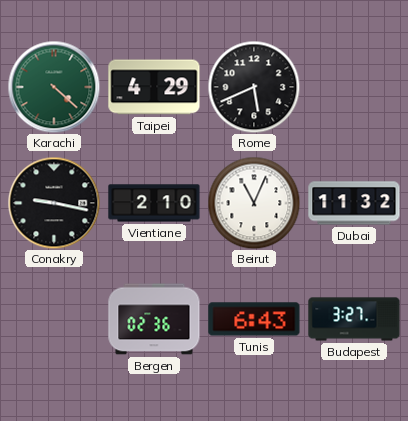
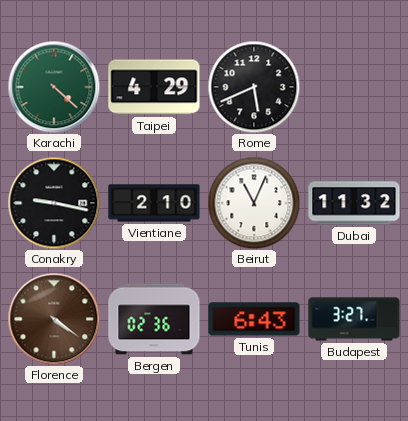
Florence: none -> 4:21
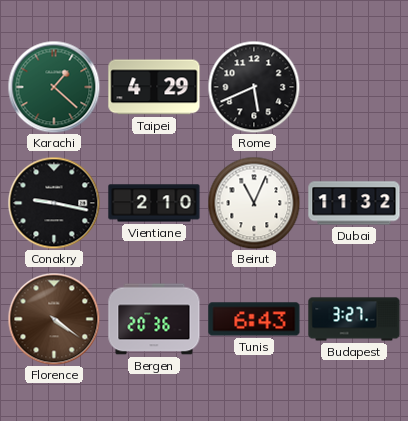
Karachi: 4:22 -> 1:22
Bergen: 02:36 -> 20:36
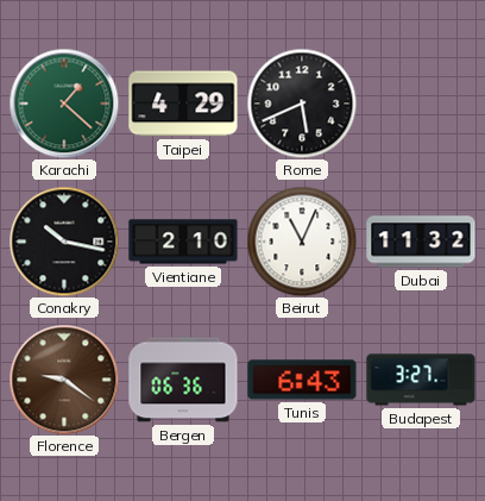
Conakry: 9:17 -> 10:17
Florence: 4:21 -> 9:21
Bergen: 20:36 -> 06:36
